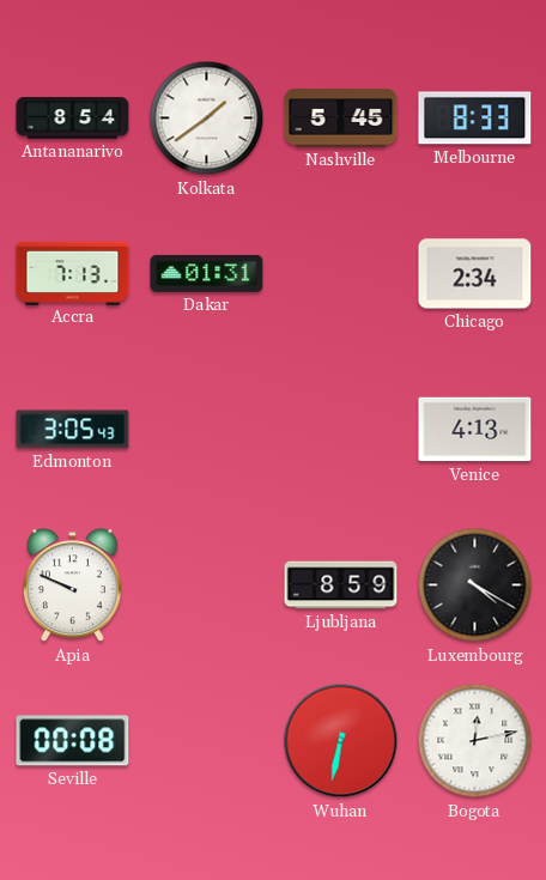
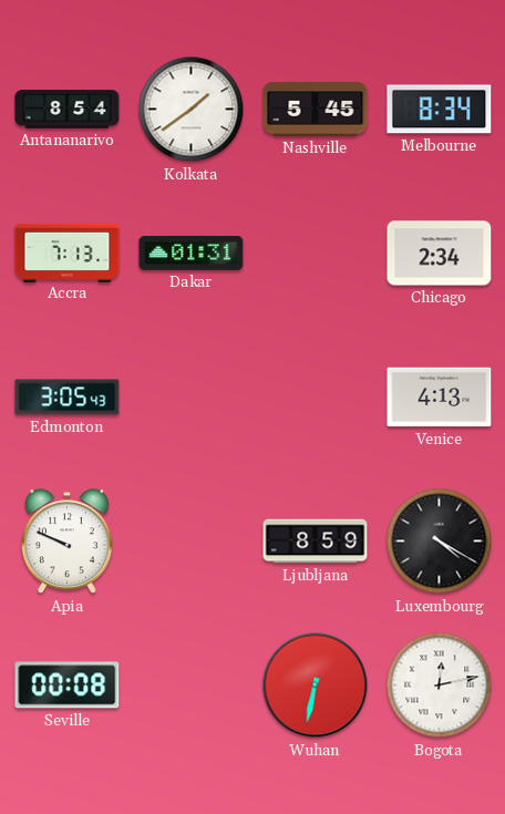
Melbourne: 8:33 -> 8:34
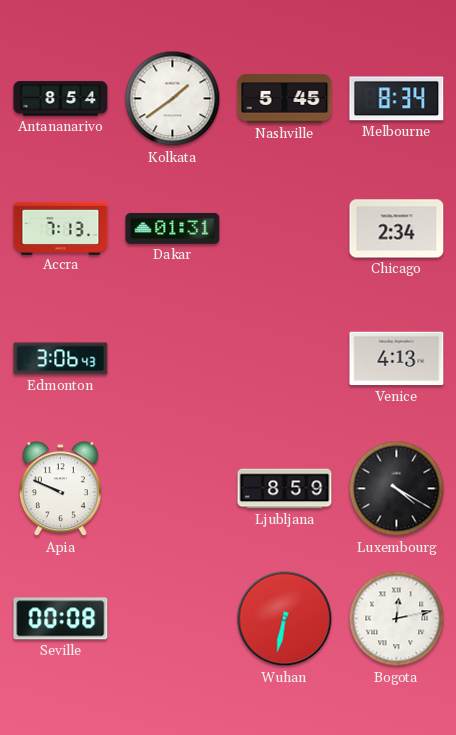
Edmonton: 3:05 -> 3:06
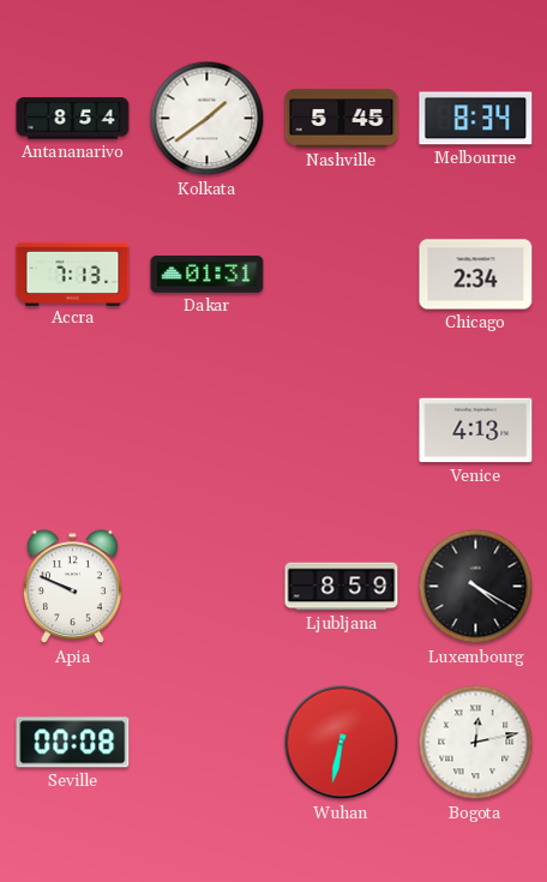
Edmonton: 3:06 -> none
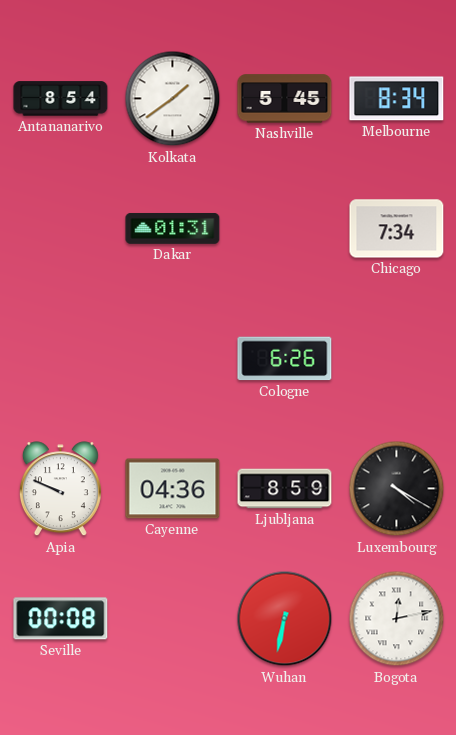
Accra: 7:13 -> none
Chicago: 2:34 -> 7:34
Cologne: none -> 6:26
Venice: 4:13 -> none
Cayenne: none -> 04:36
